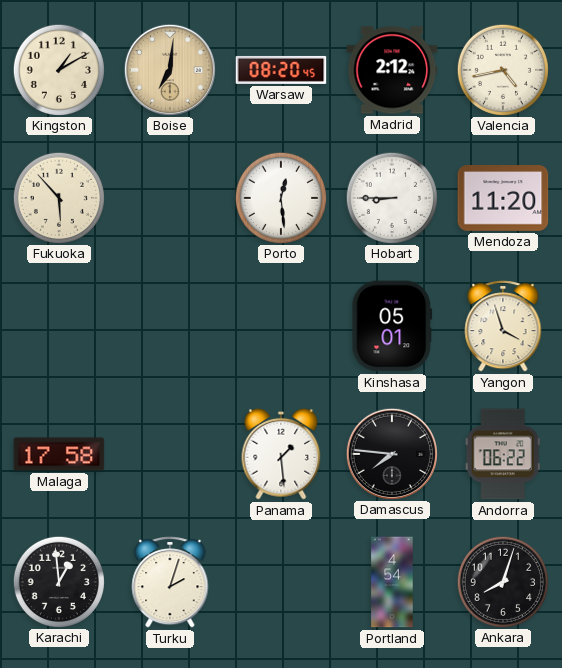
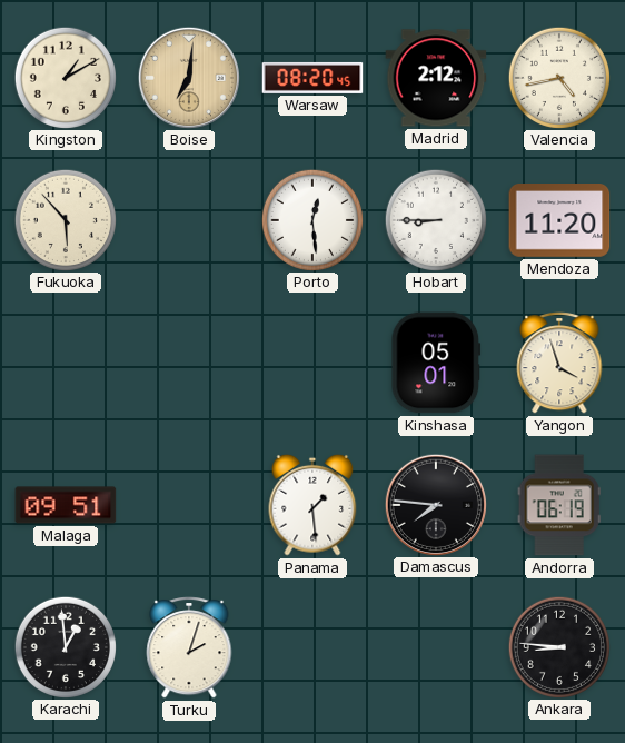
Malaga: 17:58 -> 09:51
Andorra: 06:22 -> 06:19
Portland: 4:54 -> none
Ankara: 8:03 -> 8:46
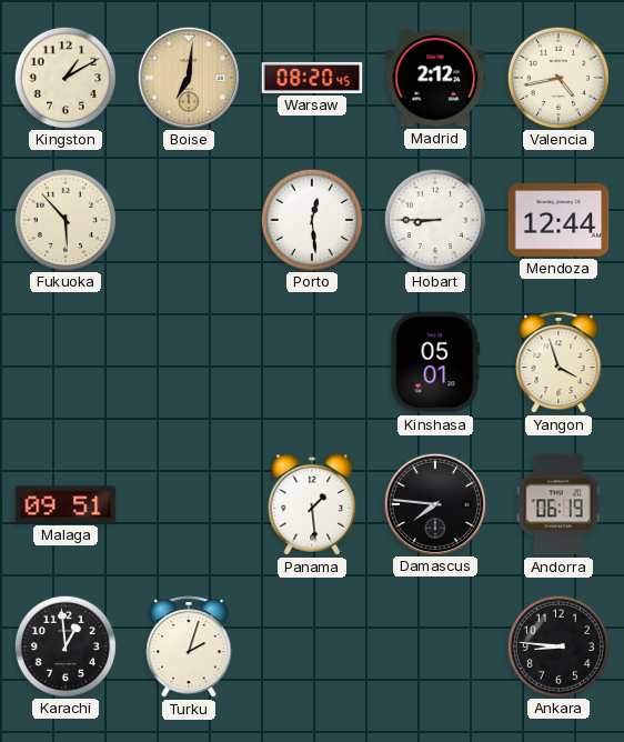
Mendoza: 11:20 -> 12:44
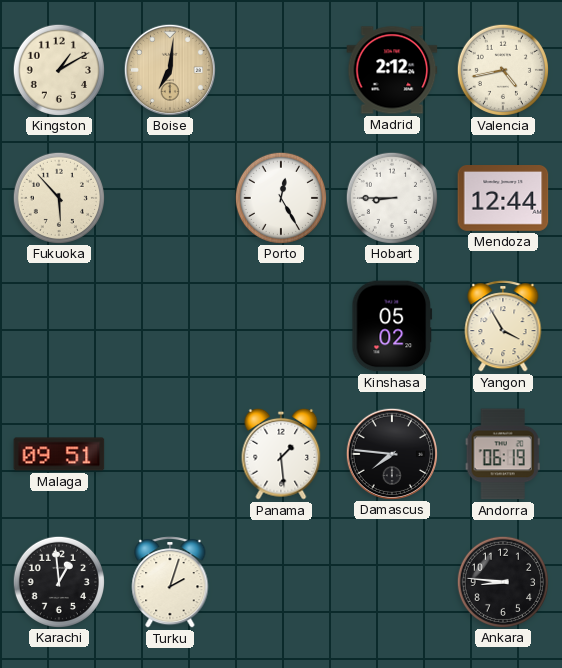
Warsaw: 08:20 -> none
Porto: 12:29 -> 12:25
Kinshasa: 05:01 -> 05:02
Yangon: 3:57 -> 3:55
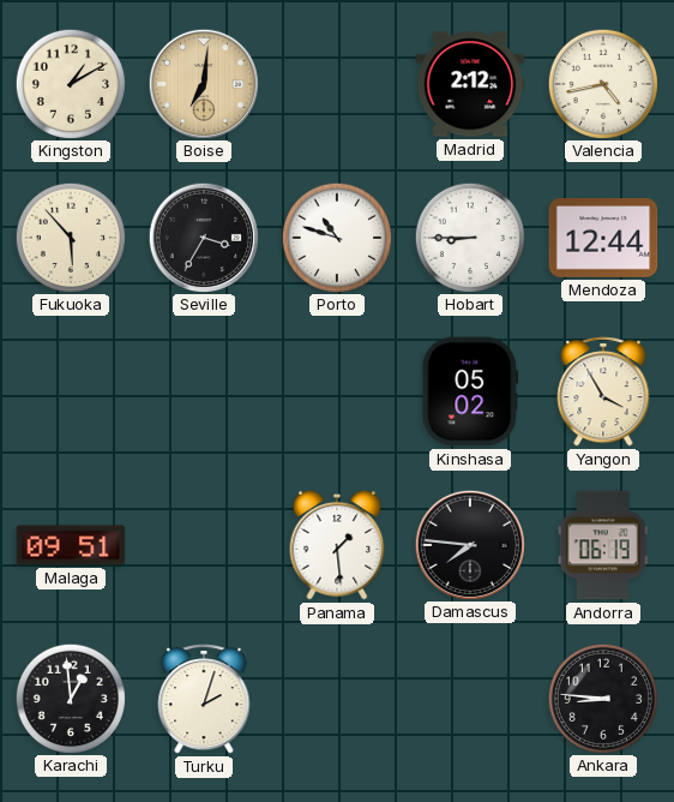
Seville: none -> 3:35
Porto: 12:25 -> 10:48
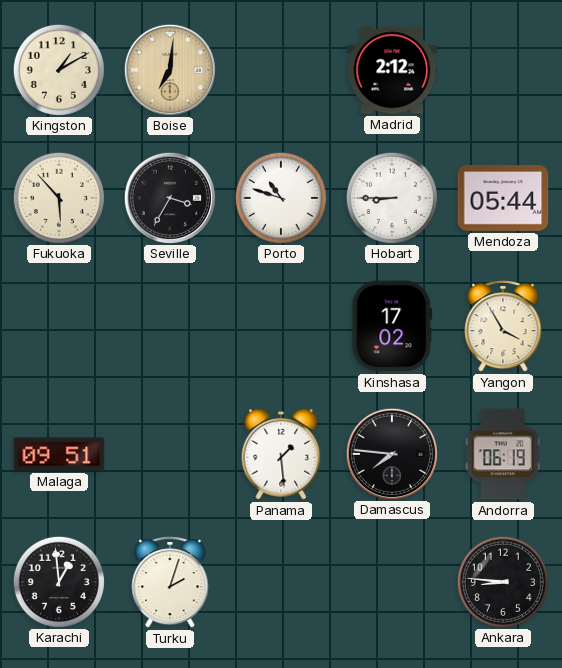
Valencia: 4:43 -> none
Mendoza: 12:44 -> 05:44
Kinshasa: 05:02 -> 17:02
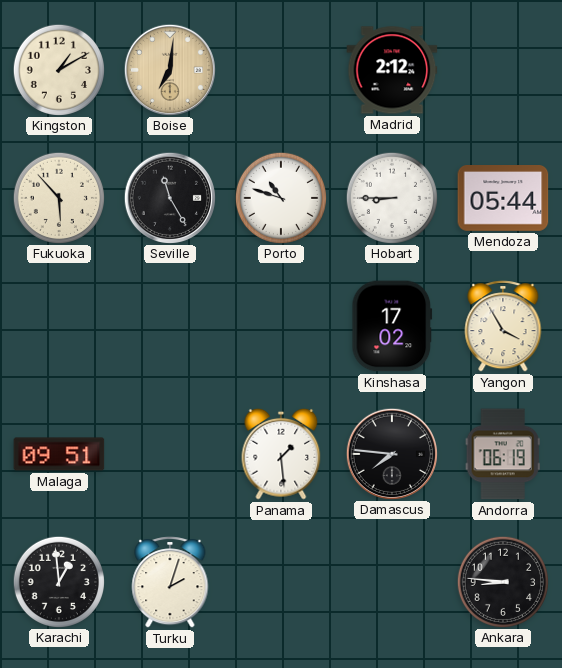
Seville: 3:35 -> 11:25
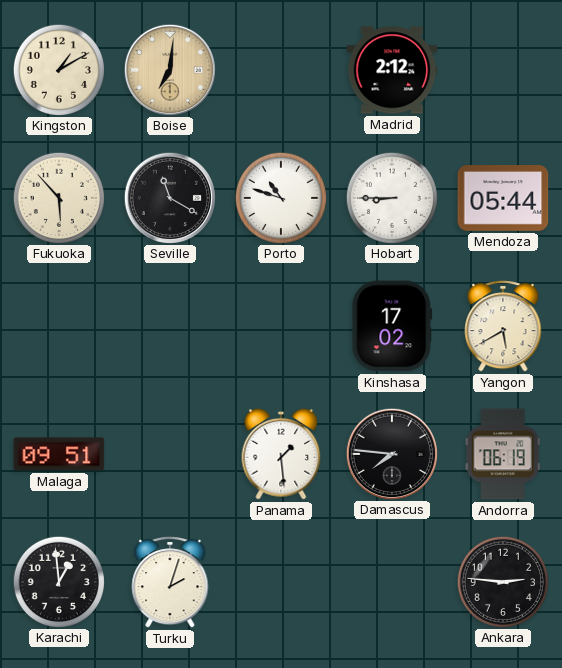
Seville: 11:25 -> 11:20
Yangon: 3:55 -> 5:40
Ankara: 8:46 -> 2:46
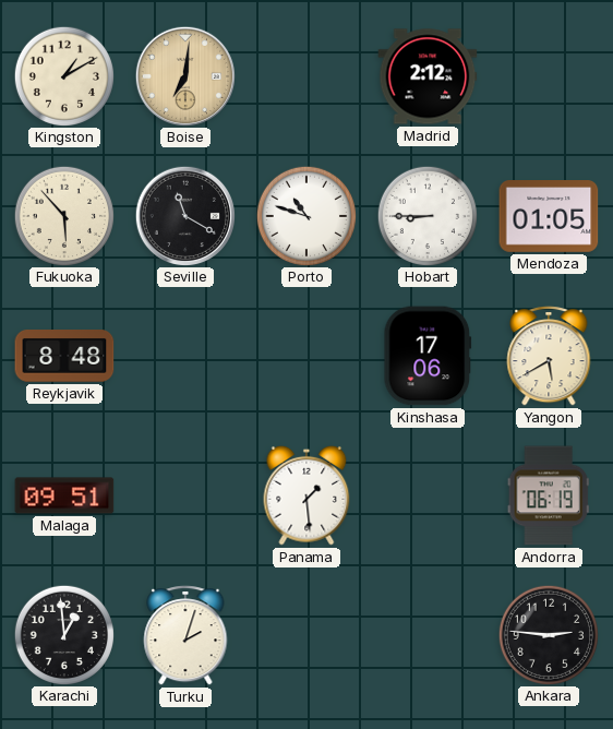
Mendoza: 05:44 -> 01:05
Reykjavik: none -> 8:48
Kinshasa: 17:02 -> 17:06
Damascus: 7:46 -> none
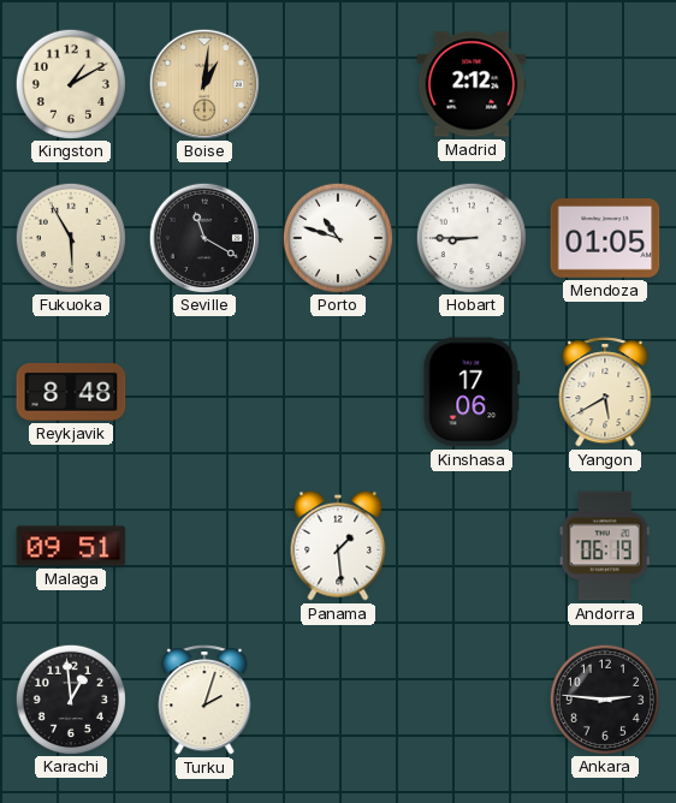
Boise: 7:01 -> 1:01
Fukuoka: 5:53 -> 5:55
